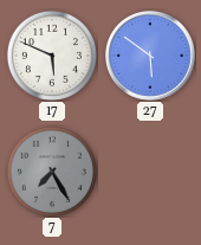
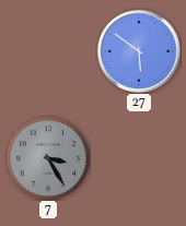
17: 5:49 -> none
7: 7:25 -> 3:25
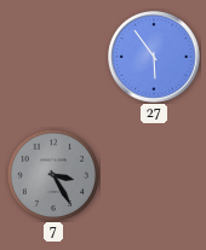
27: 5:51 -> 5:54
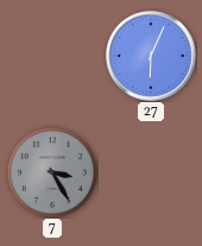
27: 5:54 -> 6:04
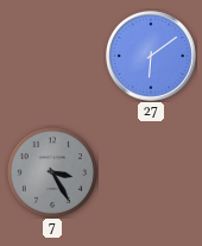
27: 6:04 -> 6:09
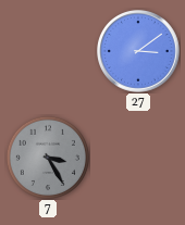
27: 6:09 -> 3:09
